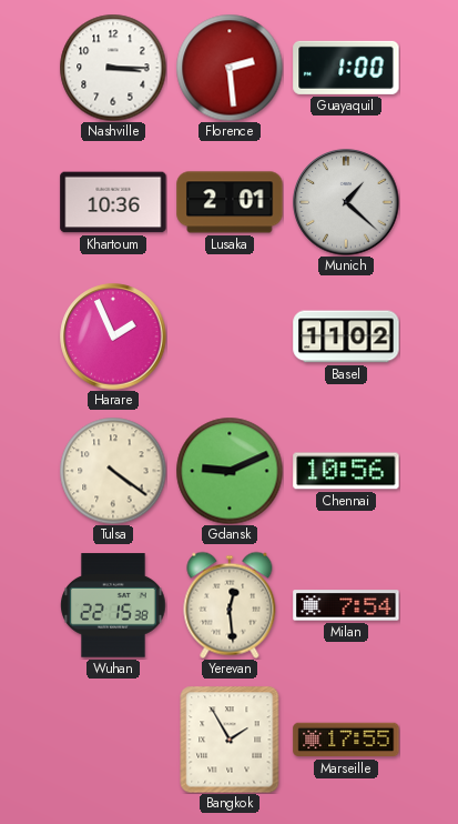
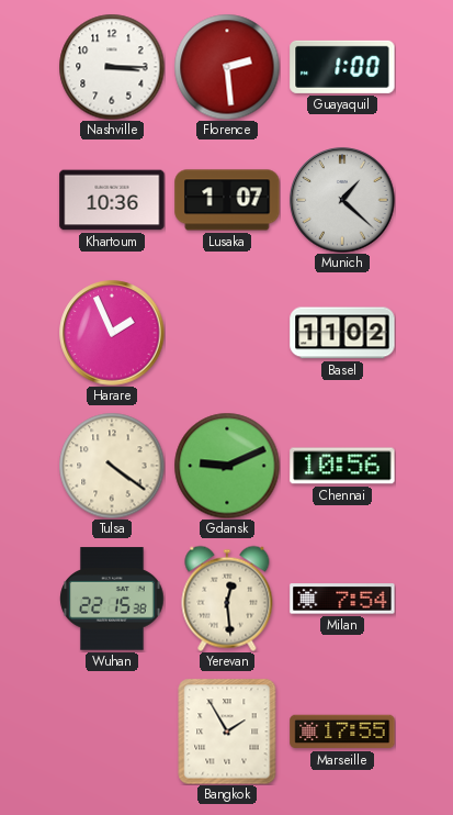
Lusaka: 2:01 -> 1:07
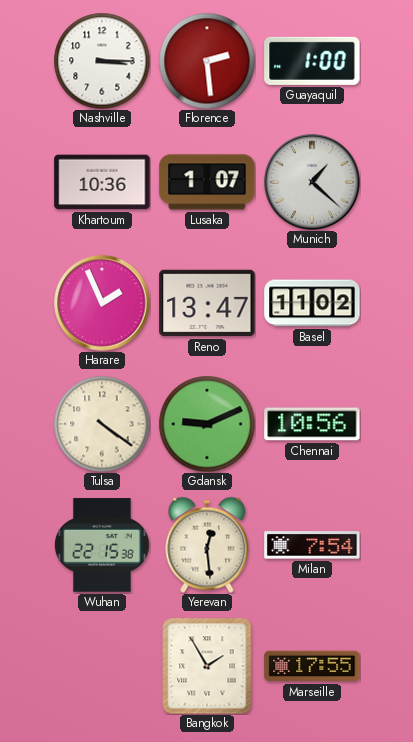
Reno: none -> 13:47
